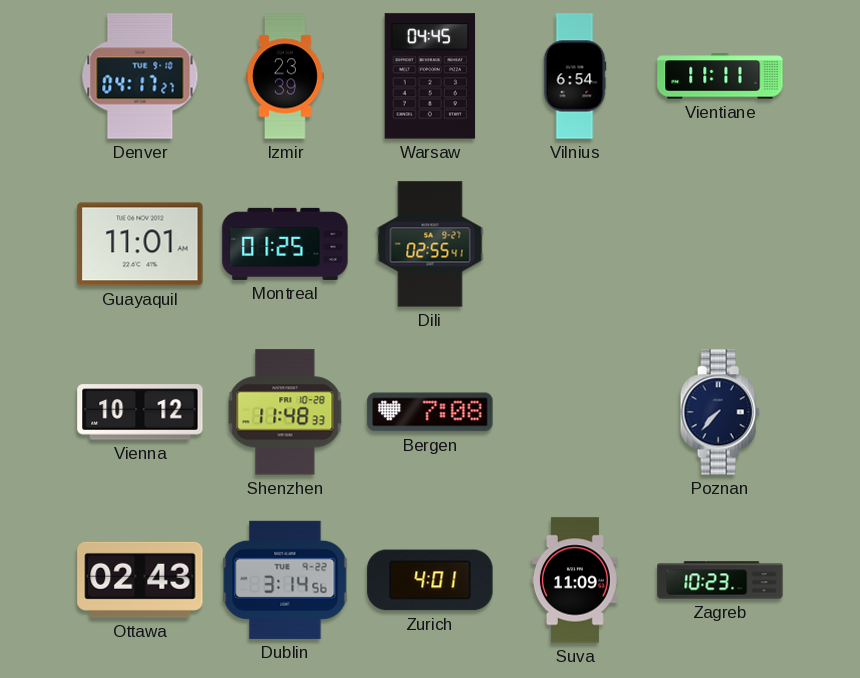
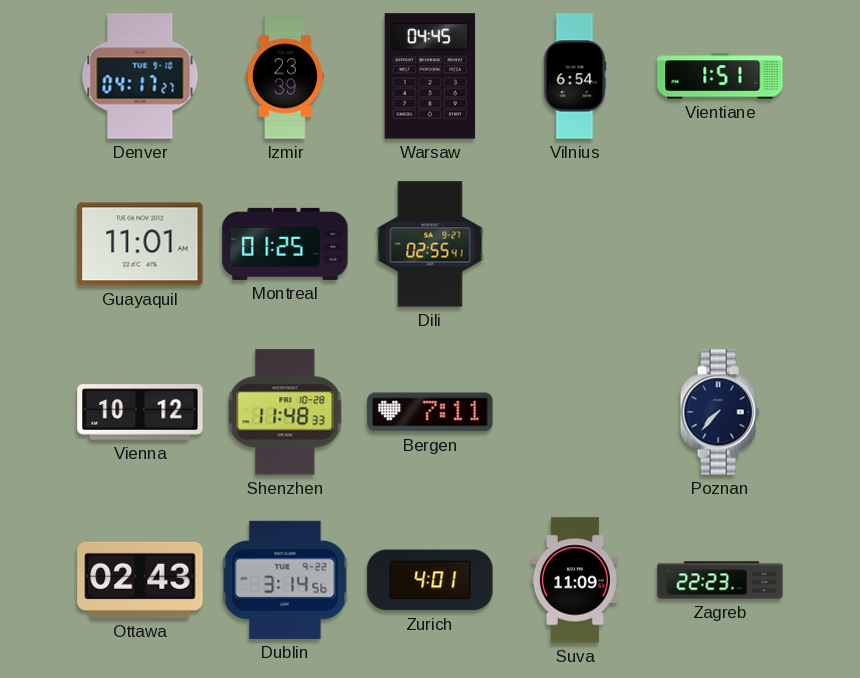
Vientiane: 11:11 -> 1:51
Bergen: 7:08 -> 7:11
Zagreb: 10:23 -> 22:23
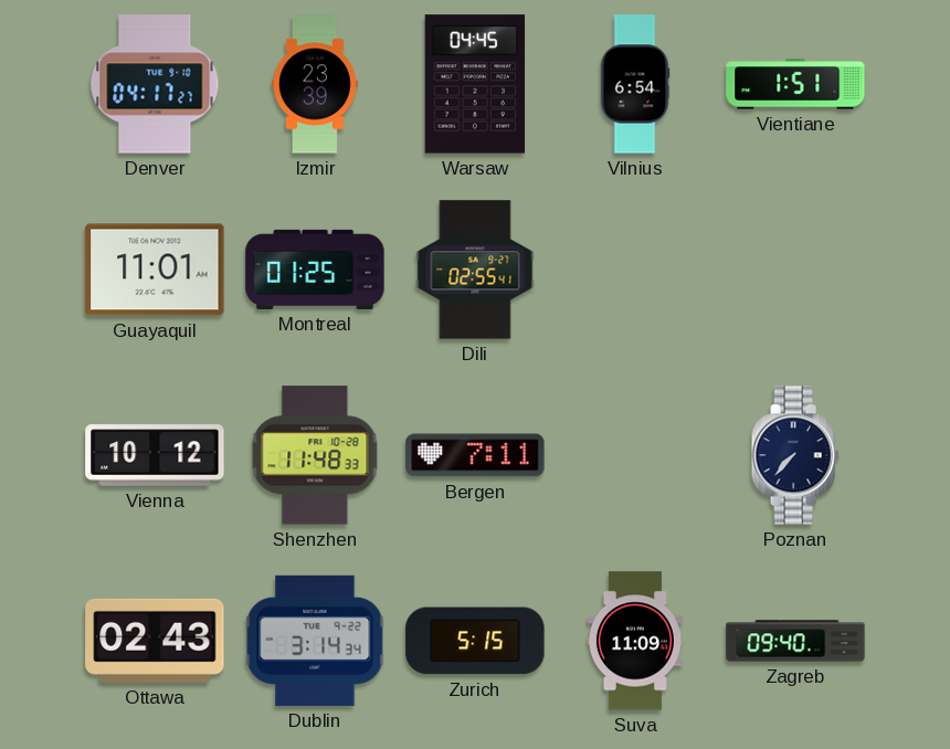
Dublin: 3:14:56 -> 3:14:34
Zurich: 4:01 -> 5:15
Zagreb: 22:23 -> 09:40
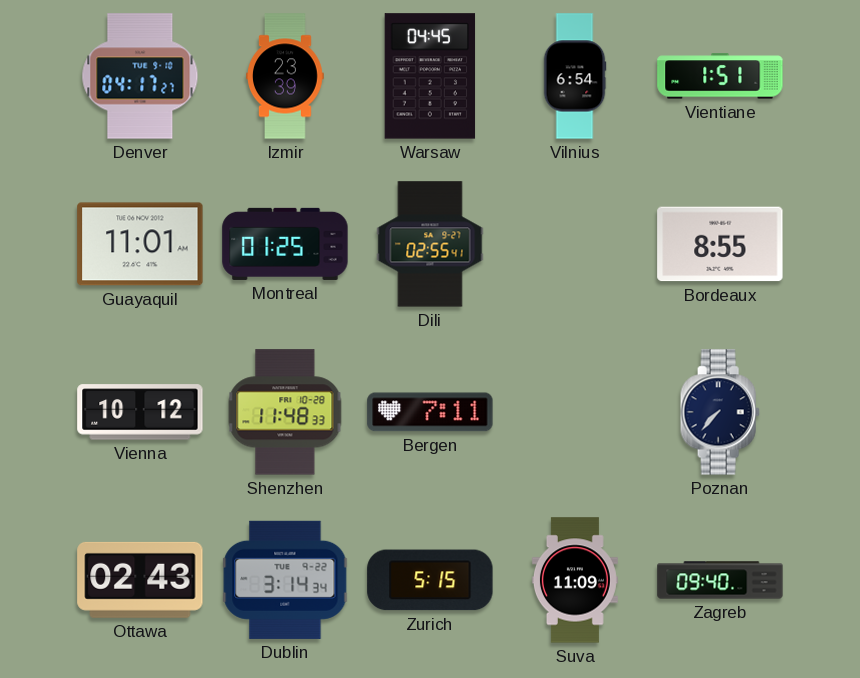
Bordeaux: none -> 8:55
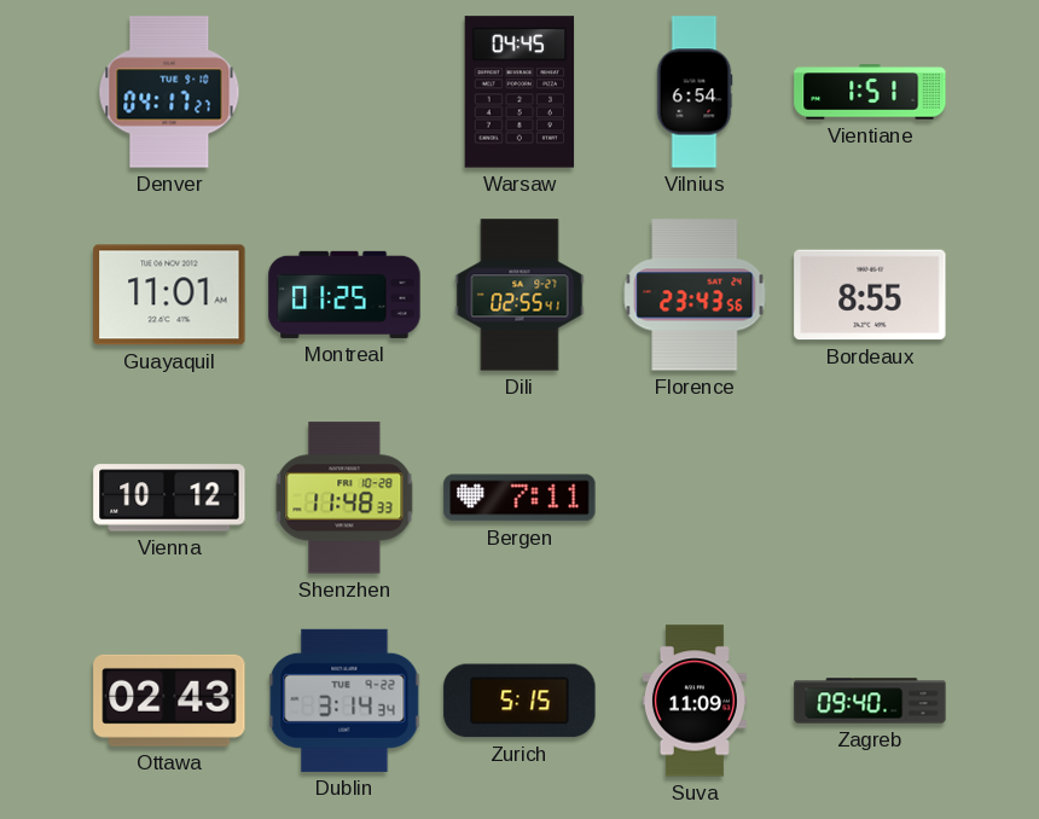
Izmir: 23:39 -> none
Florence: none -> 23:43
Poznan: 7:37 -> none
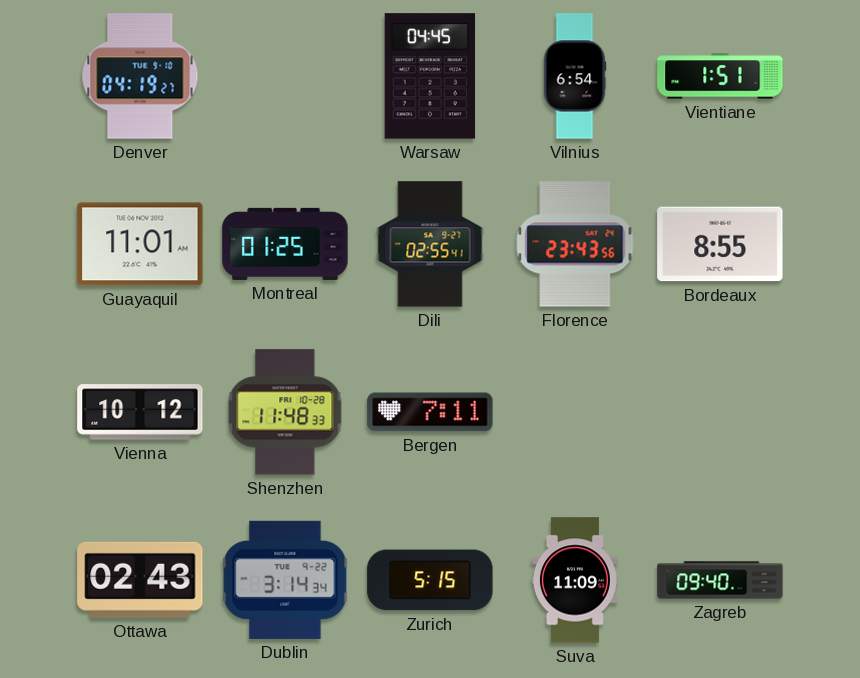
Denver: 04:17 -> 04:19
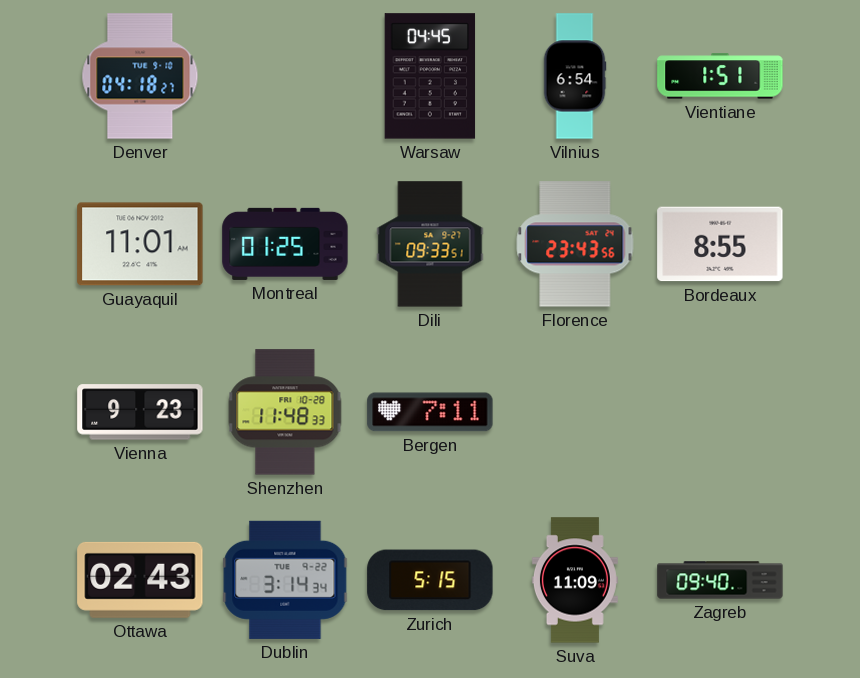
Denver: 04:19 -> 04:18
Dili: 02:55 -> 09:33
Vienna: 10:12 -> 9:23
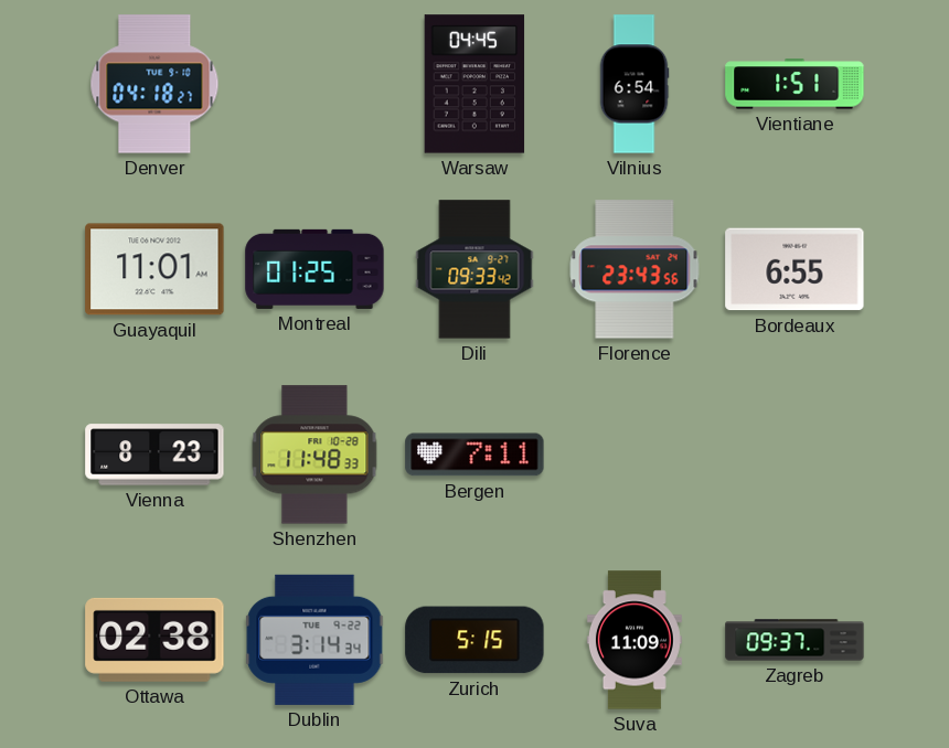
Dili: 09:33:51 -> 09:33:42
Bordeaux: 8:55 -> 6:55
Vienna: 9:23 -> 8:23
Ottawa: 02:43 -> 02:38
Zagreb: 09:40 -> 09:37
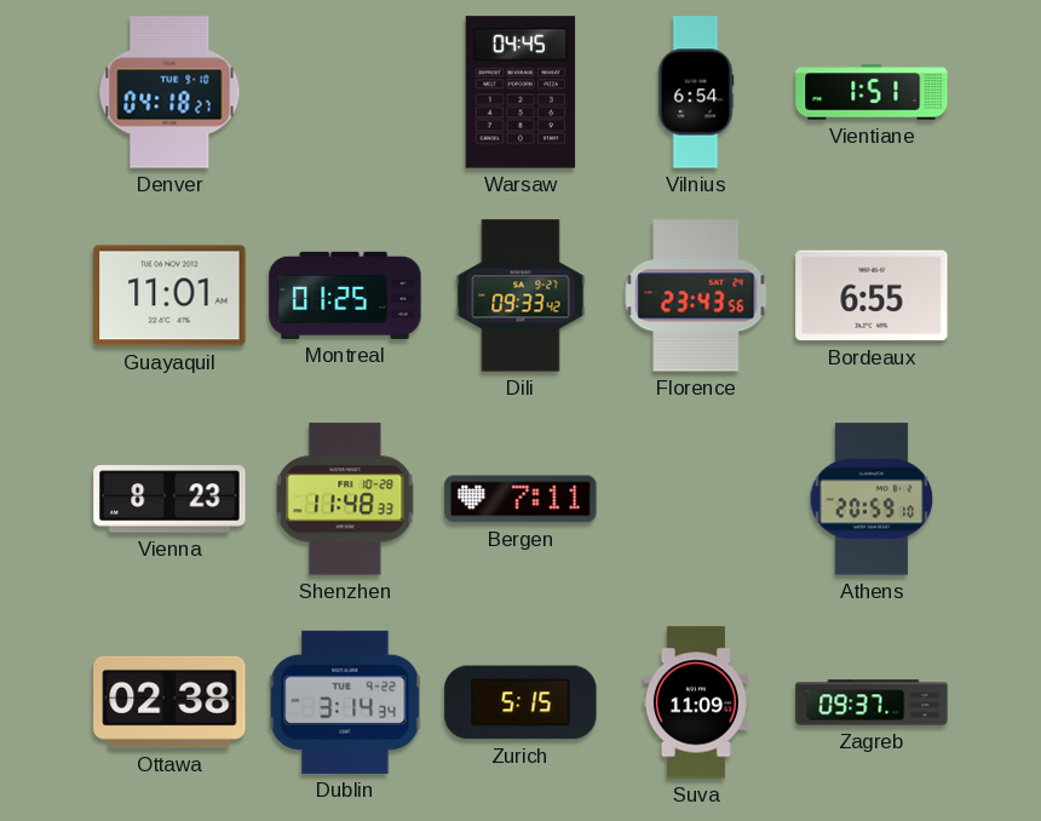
Athens: none -> 20:59
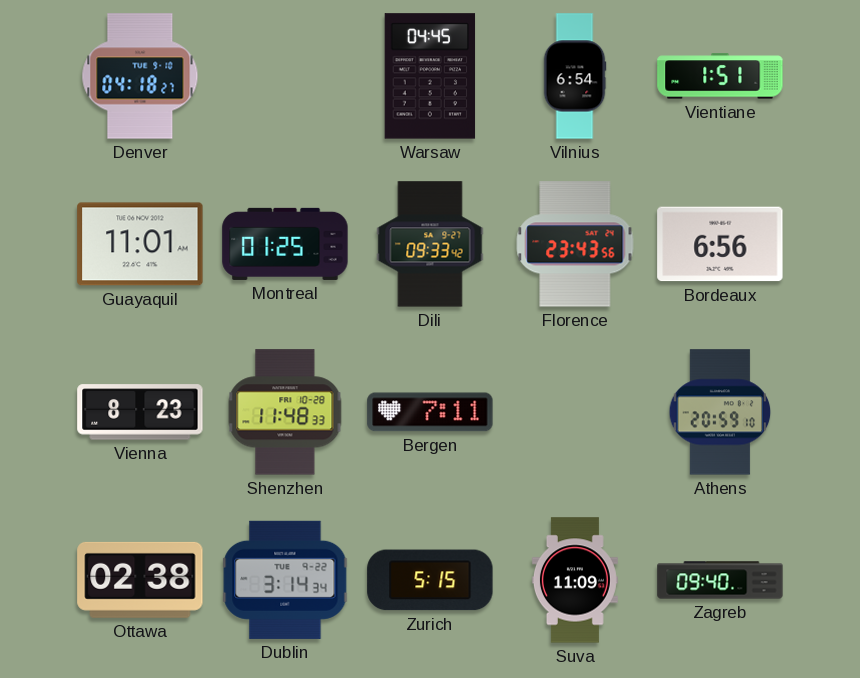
Bordeaux: 6:55 -> 6:56
Zagreb: 09:37 -> 09:40
